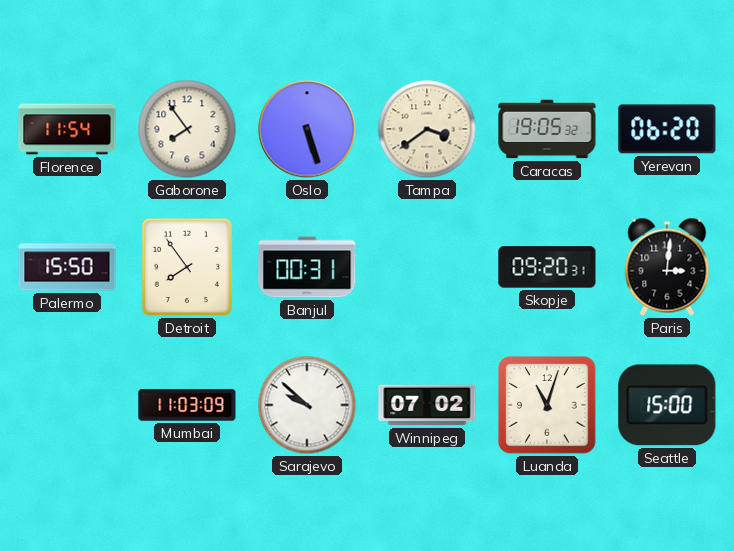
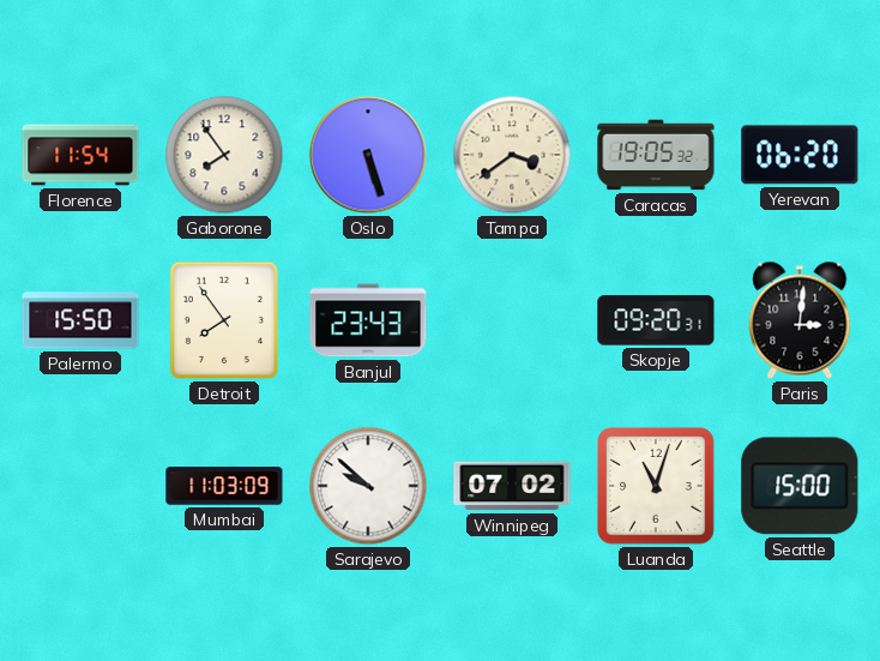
Banjul: 00:31 -> 23:43
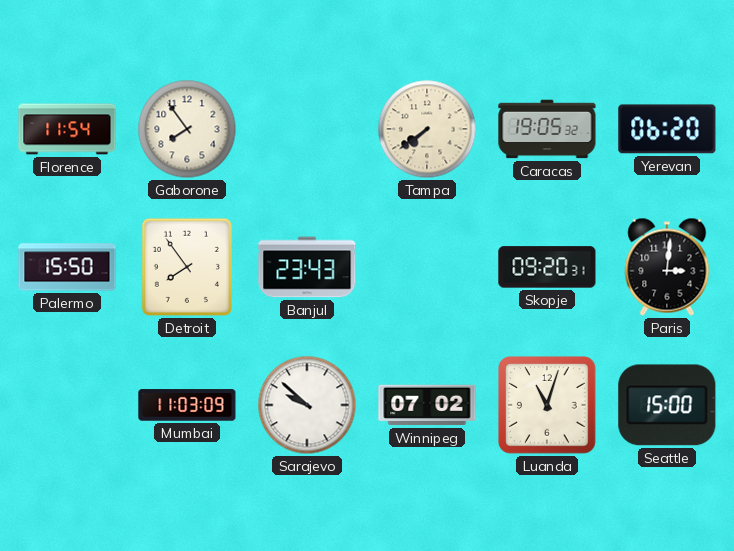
Oslo: 5:27 -> none
Tampa: 3:39 -> 7:39
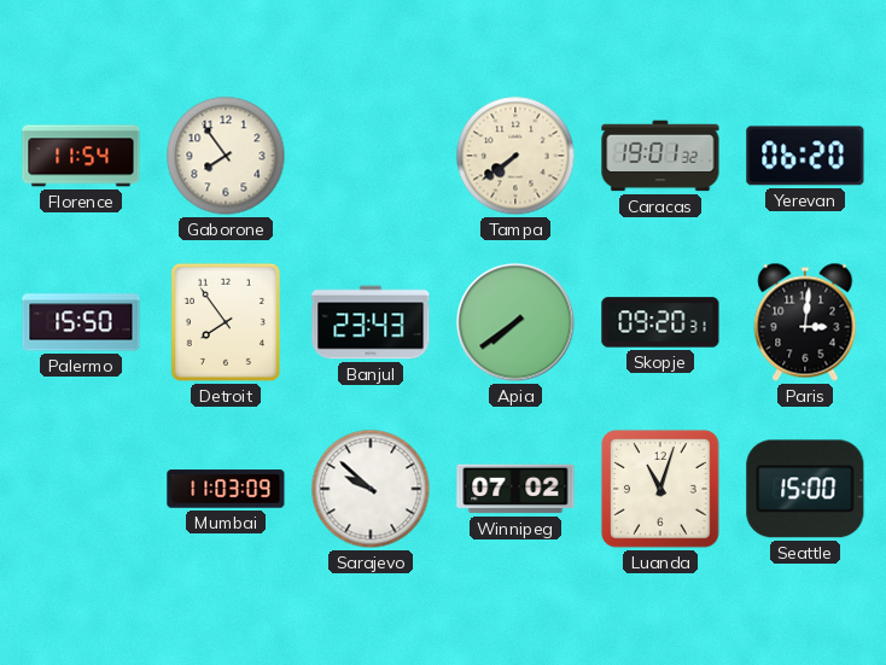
Caracas: 19:05 -> 19:01
Apia: none -> 7:39
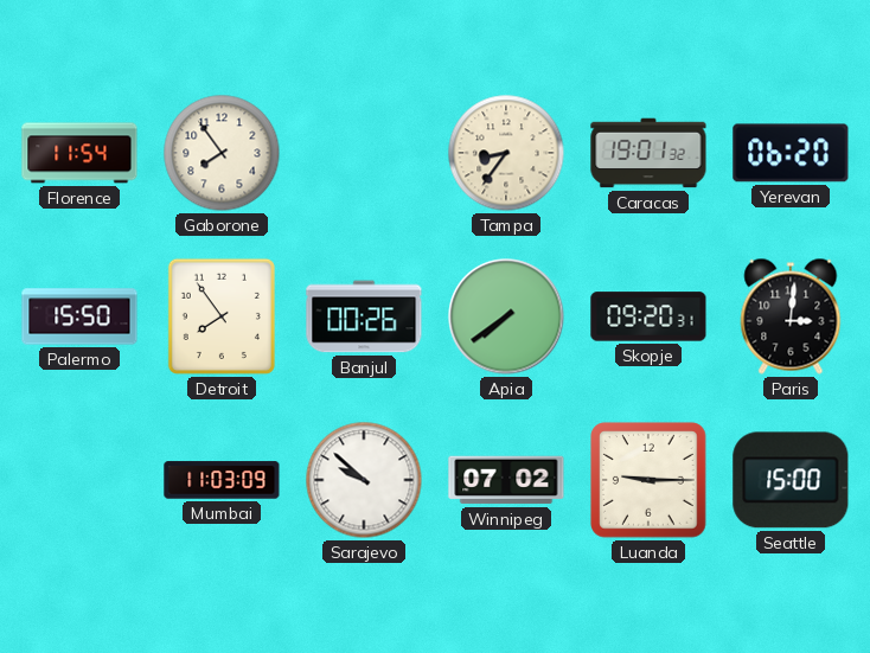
Tampa: 7:39 -> 8:36
Banjul: 23:43 -> 00:26
Luanda: 11:03 -> 9:15
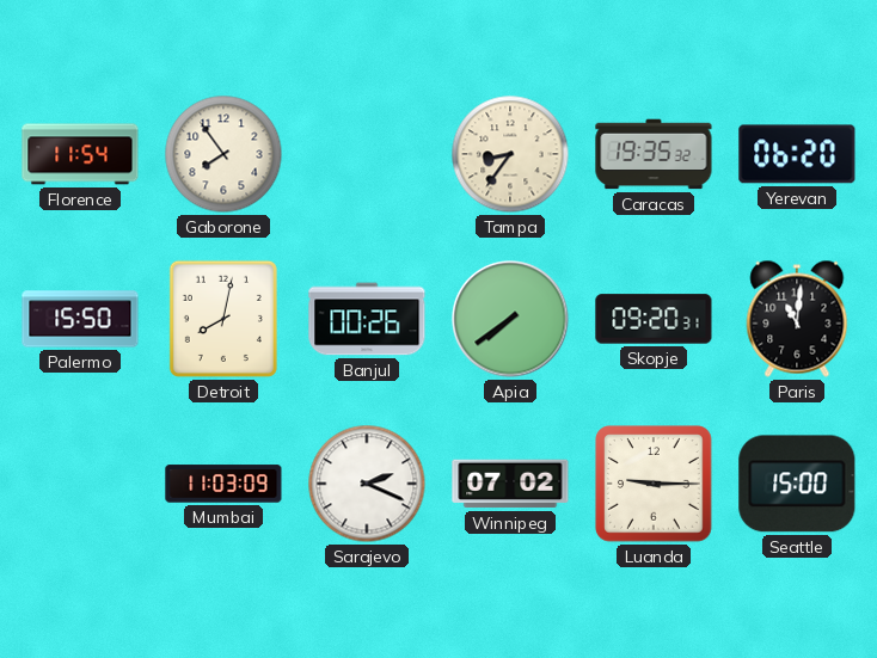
Caracas: 19:01 -> 19:35
Detroit: 7:54 -> 8:02
Paris: 3:01 -> 11:01
Sarajevo: 9:52 -> 2:19
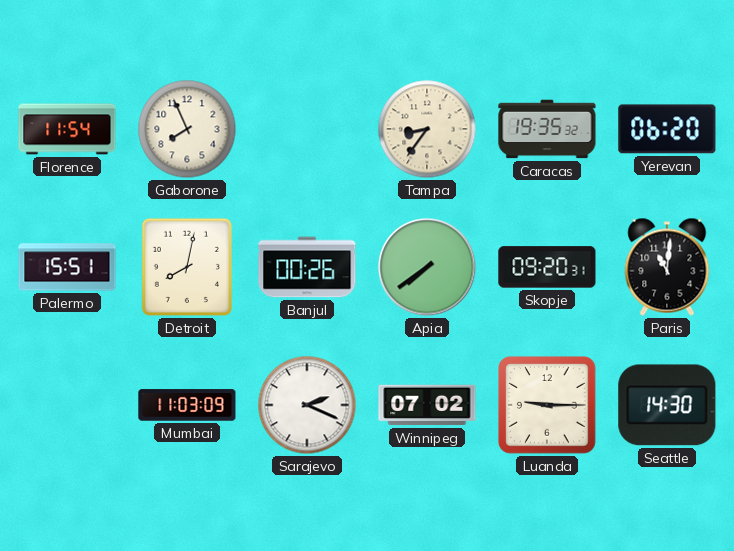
Gaborone: 7:54 -> 7:56
Palermo: 15:50 -> 15:51
Seattle: 15:00 -> 14:30
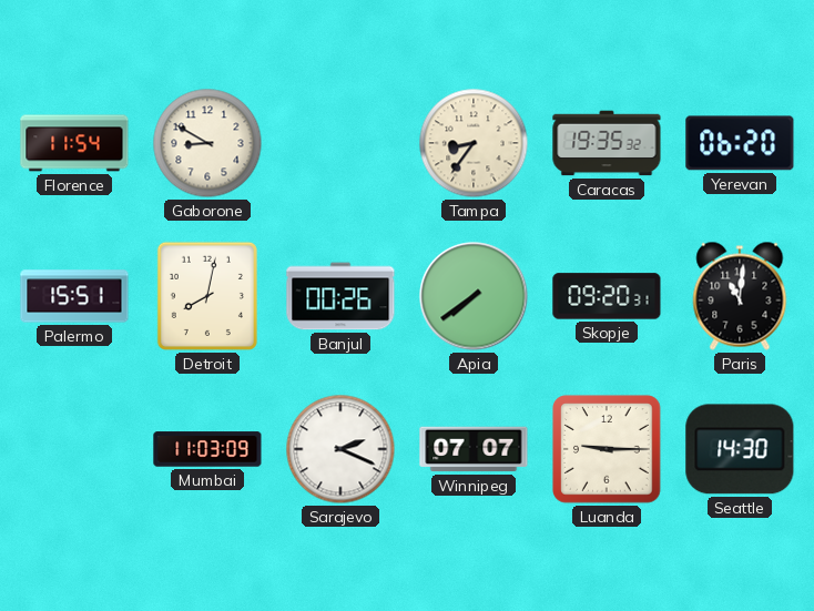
Gaborone: 7:56 -> 8:50
Winnipeg: 07:02 -> 07:07
